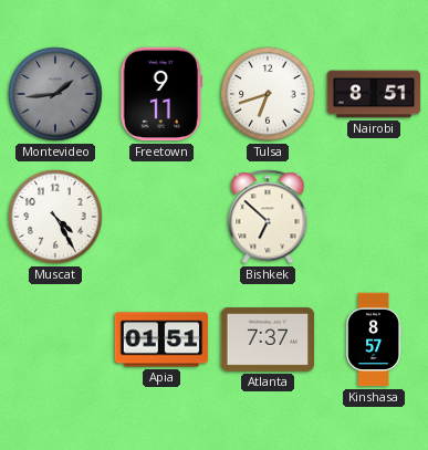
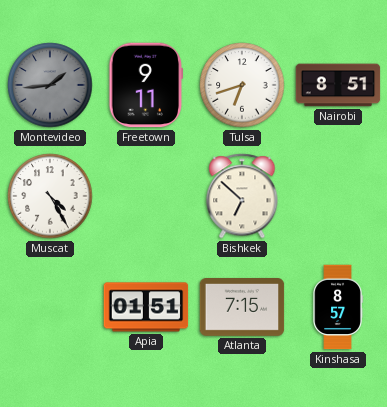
Atlanta: 7:37 -> 7:15
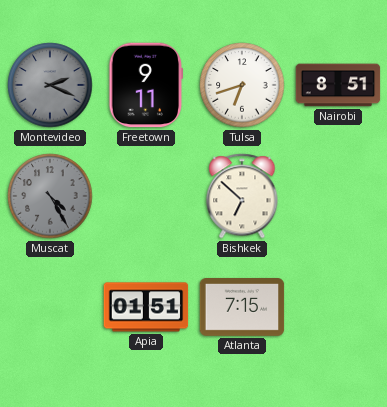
Montevideo: 1:44 -> 2:19
Muscat dial: white -> grey
Kinshasa: 8:57 -> none
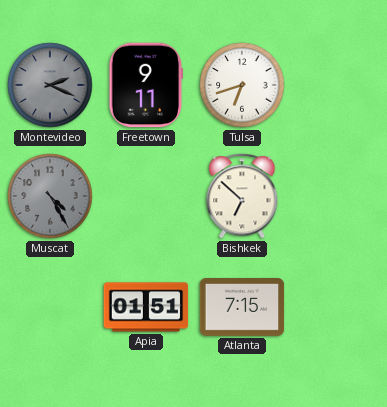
Nairobi: 8:51 -> none
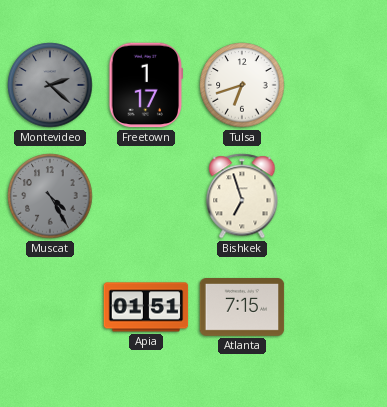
Montevideo: 2:19 -> 2:22
Freetown: 9:11 -> 1:17
Bishkek: 6:52 -> 6:57
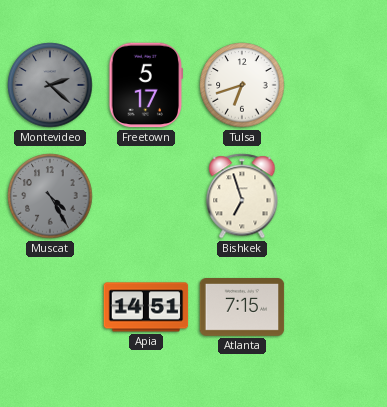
Freetown: 1:17 -> 5:17
Apia: 01:51 -> 14:51
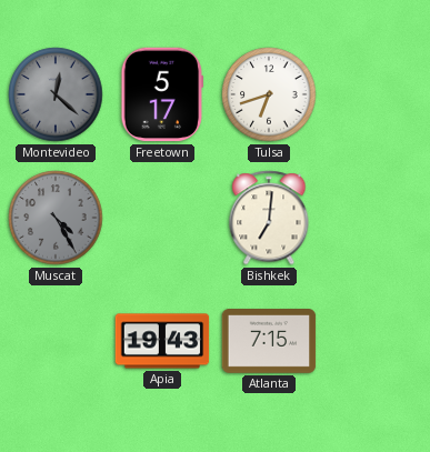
Montevideo: 2:22 -> 12:22
Bishkek: 6:57 -> 7:01
Apia: 14:51 -> 19:43
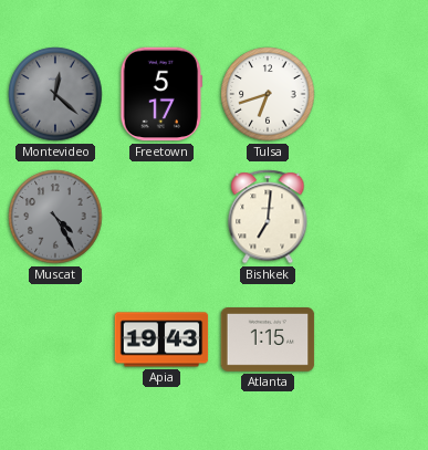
Atlanta: 7:15 -> 1:15
